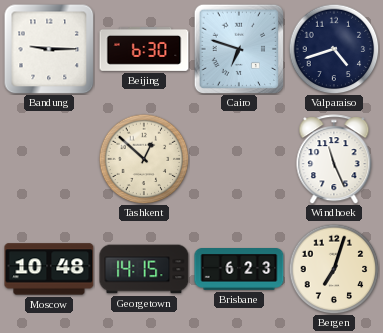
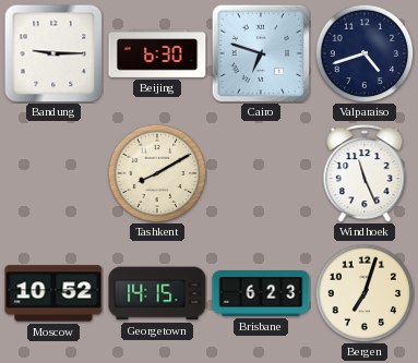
Tashkent: 12:52 -> 8:10
Moscow: 10:48 -> 10:52
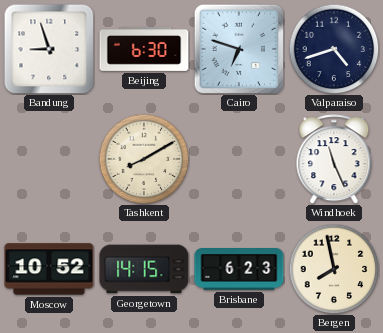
Bandung: 9:15 -> 8:57
Bergen: 7:03 -> 7:58
